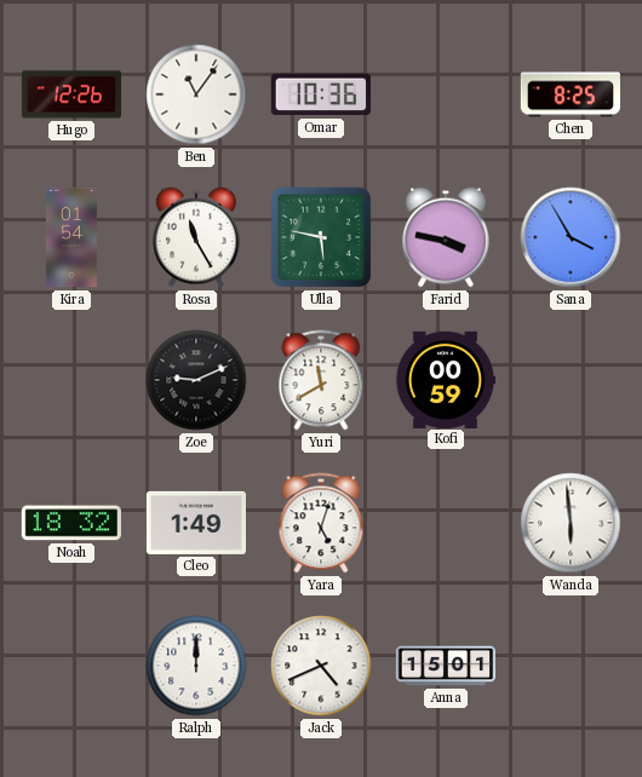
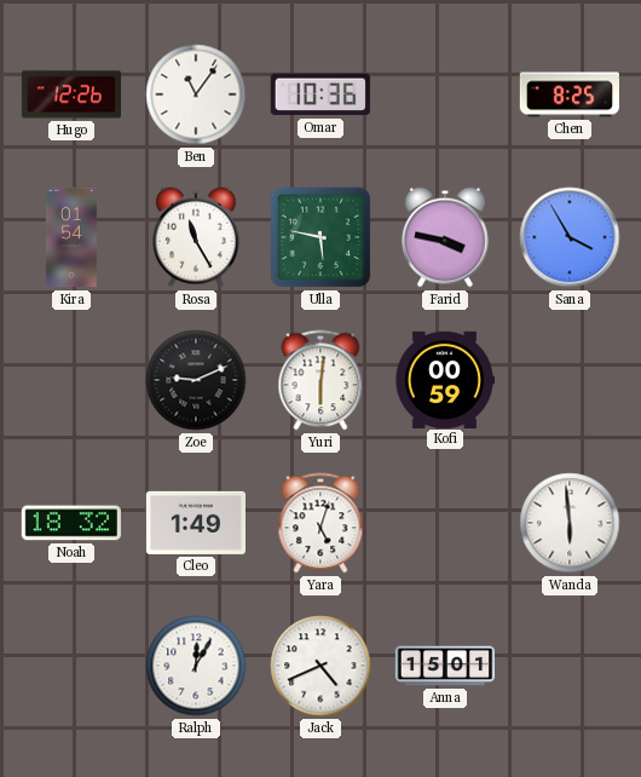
Yuri: 11:40 -> 6:01
Ralph: 12:00 -> 12:05
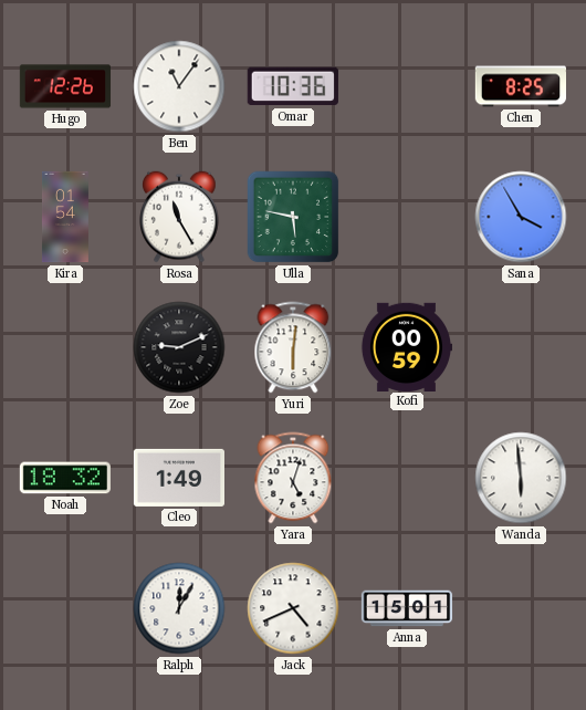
Farid: 3:47 -> none
